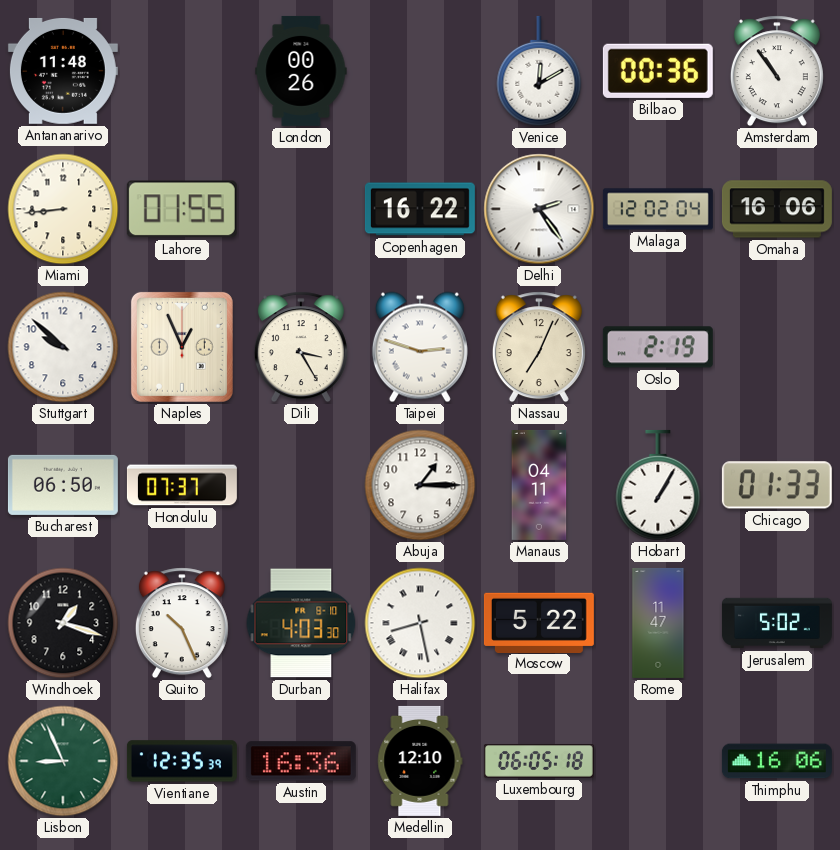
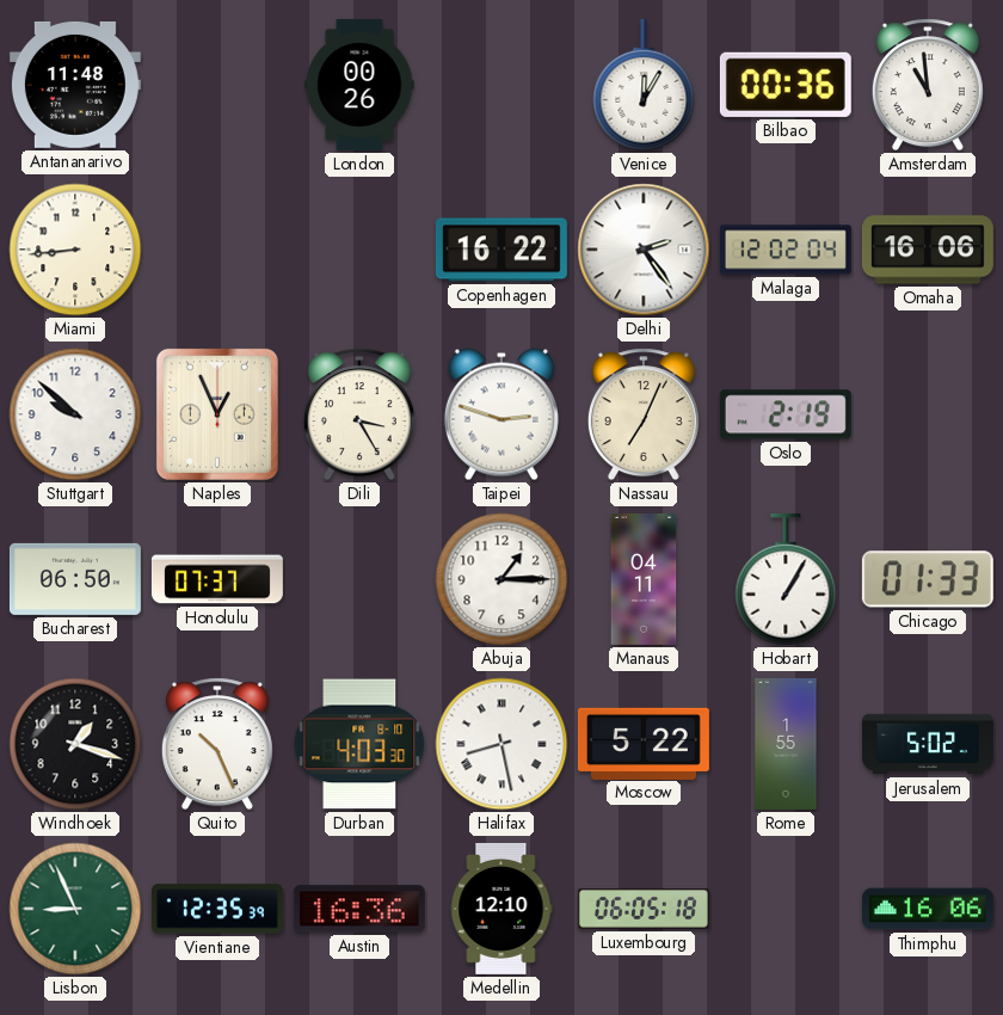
Venice: 12:10 -> 12:05
Amsterdam: 10:54 -> 10:59
Lahore: 01:55 -> none
Rome: 11:47 -> 1:55
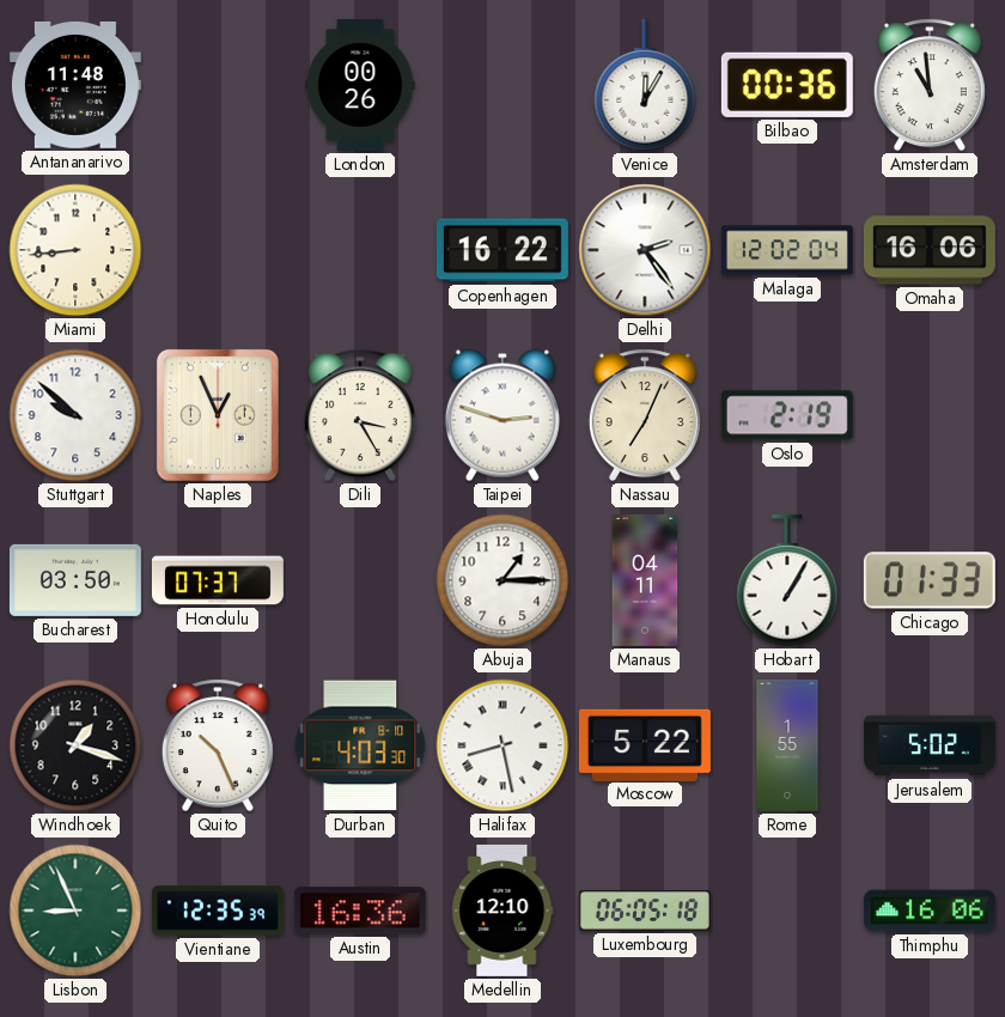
Bucharest: 06:50 -> 03:50
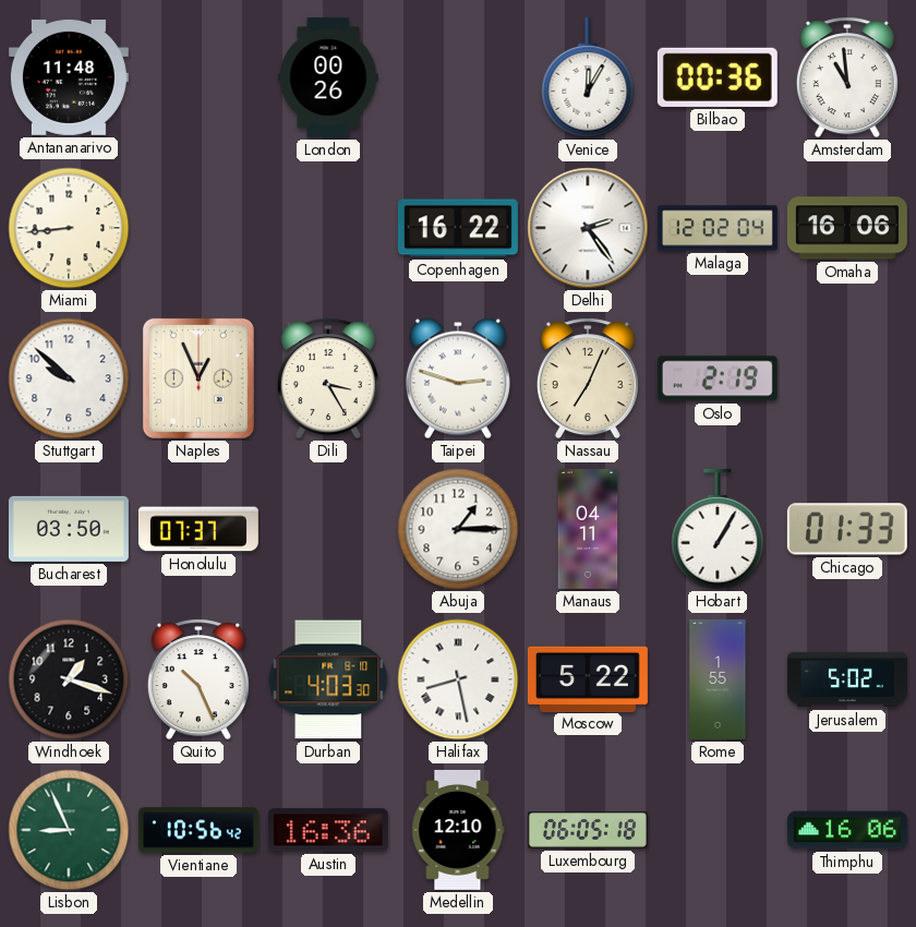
Vientiane: 12:35 -> 10:56
